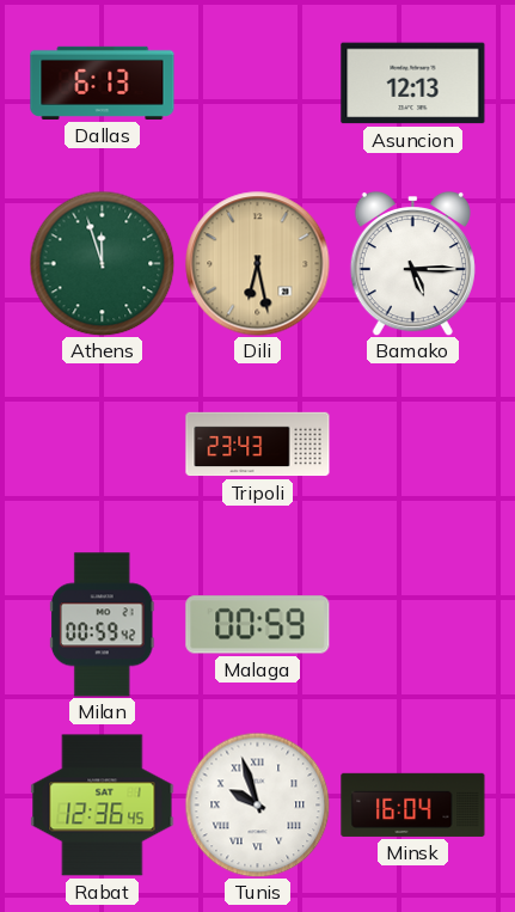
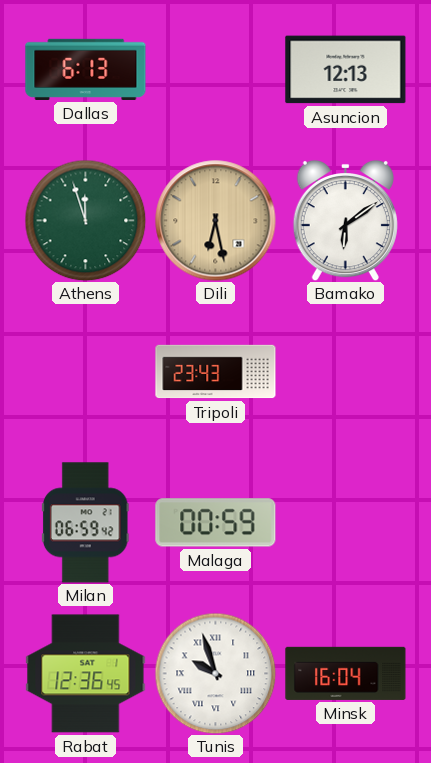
Bamako: 5:15 -> 6:09
Milan: 00:59 -> 06:59
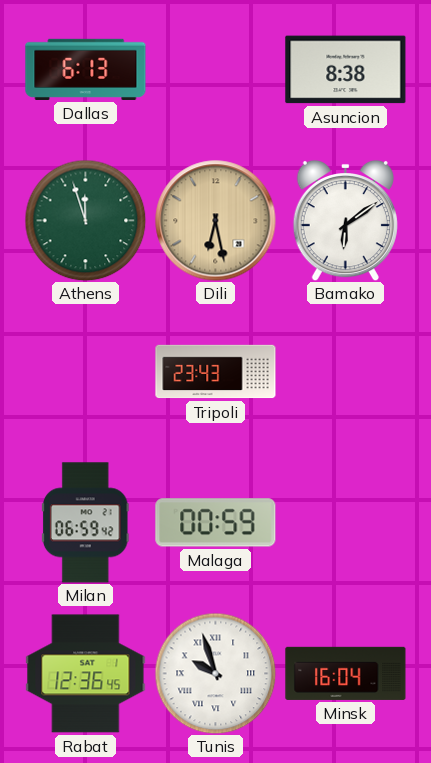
Asuncion: 12:13 -> 8:38
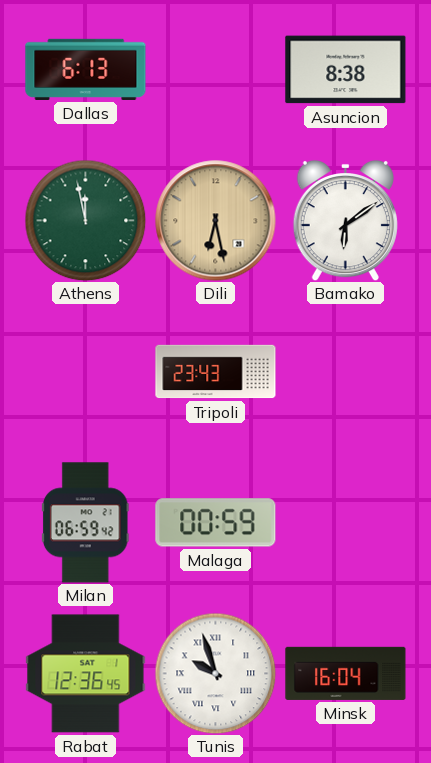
Athens: 11:57 -> 11:58
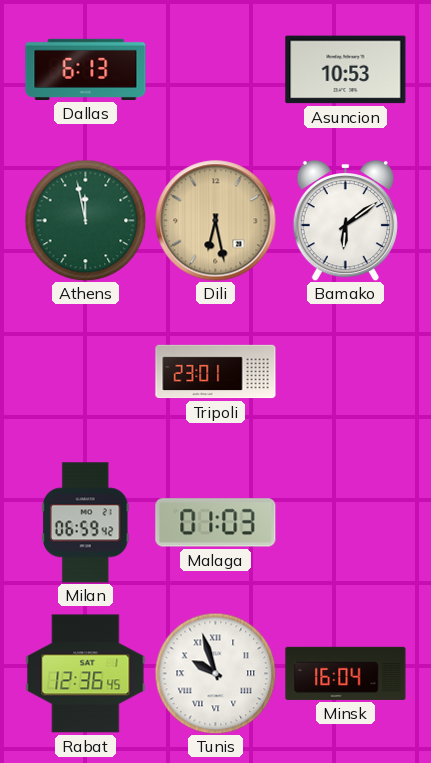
Asuncion: 8:38 -> 10:53
Tripoli: 23:43 -> 23:01
Malaga: 00:59 -> 01:03
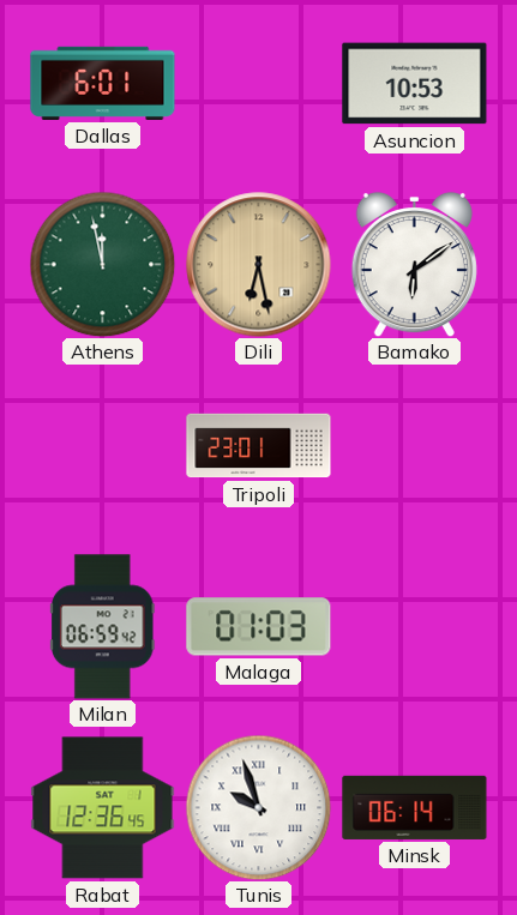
Dallas: 6:13 -> 6:01
Minsk: 16:04 -> 06:14
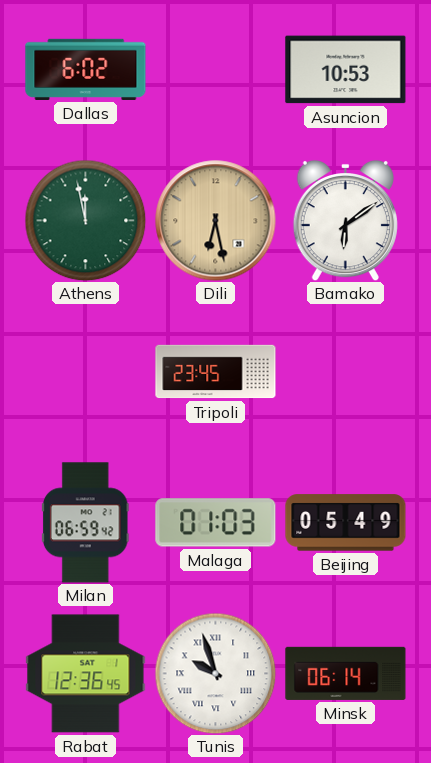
Dallas: 6:01 -> 6:02
Tripoli: 23:01 -> 23:45
Beijing: none -> 05:49
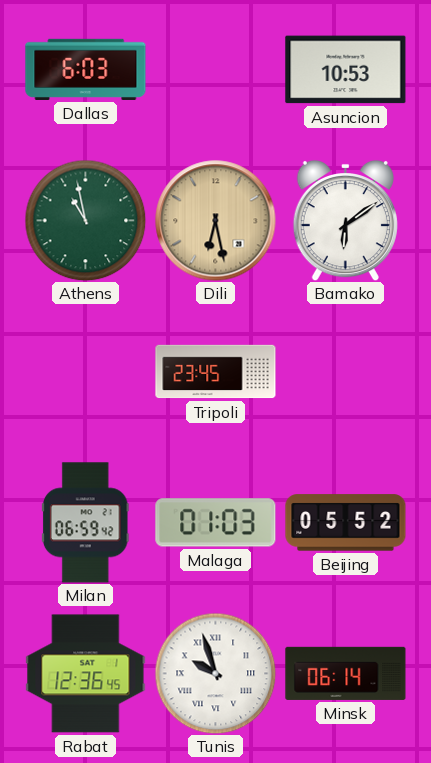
Dallas: 6:02 -> 6:03
Athens: 11:58 -> 10:58
Beijing: 05:49 -> 05:52
